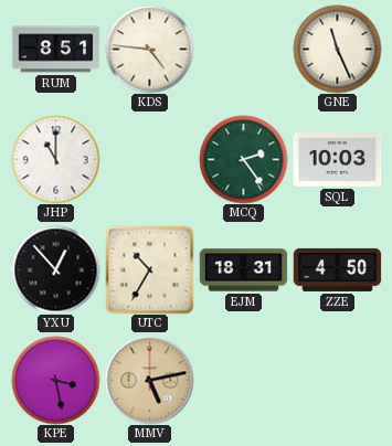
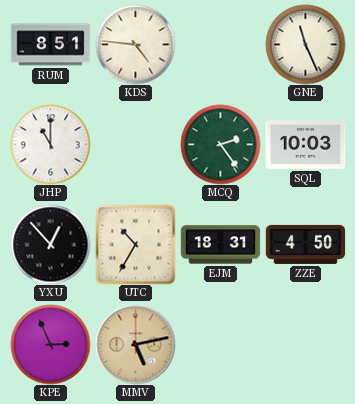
KPE: 3:28 -> 2:56
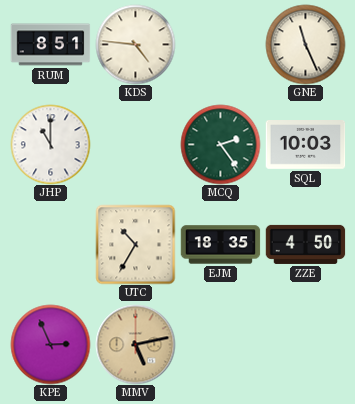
YXU: 12:53 -> none
EJM: 18:31 -> 18:35
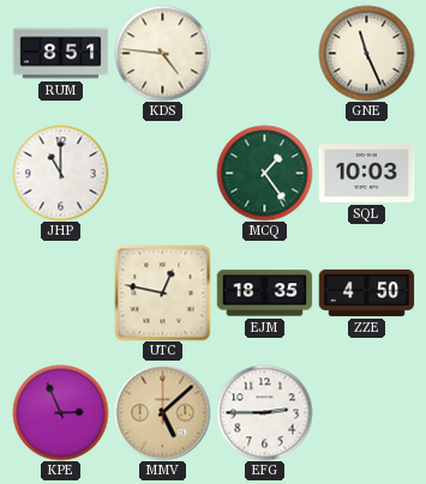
MCQ: 2:24 -> 1:24
UTC: 10:35 -> 12:47
MMV: 5:13 -> 5:08
EFG: none -> 2:45
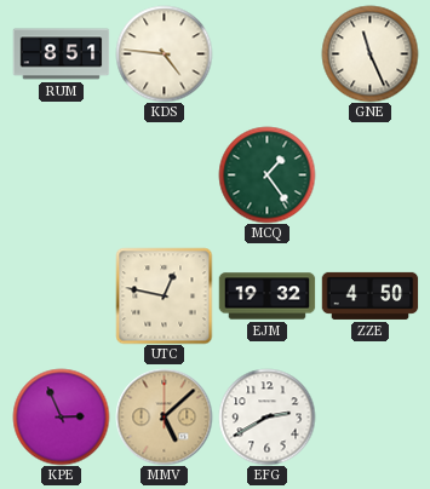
JHP: 11:00 -> none
SQL: 10:03 -> none
EJM: 18:35 -> 19:32
EFG: 2:45 -> 2:40
